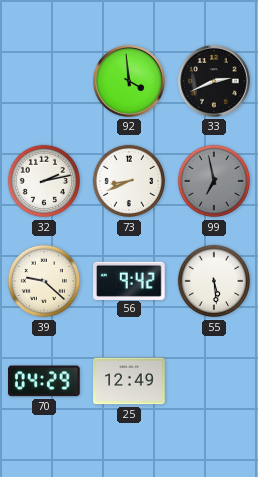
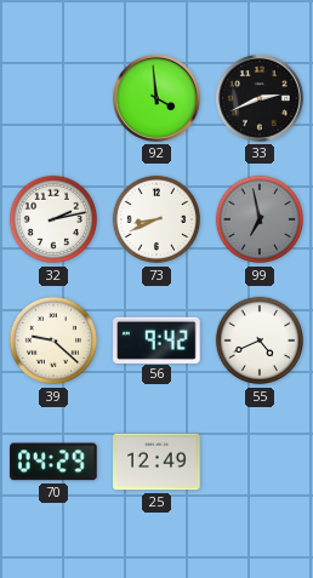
55: 5:29 -> 4:41
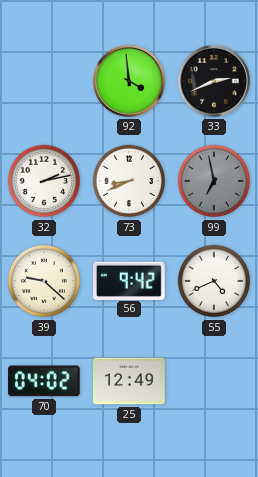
70: 04:29 -> 04:02
